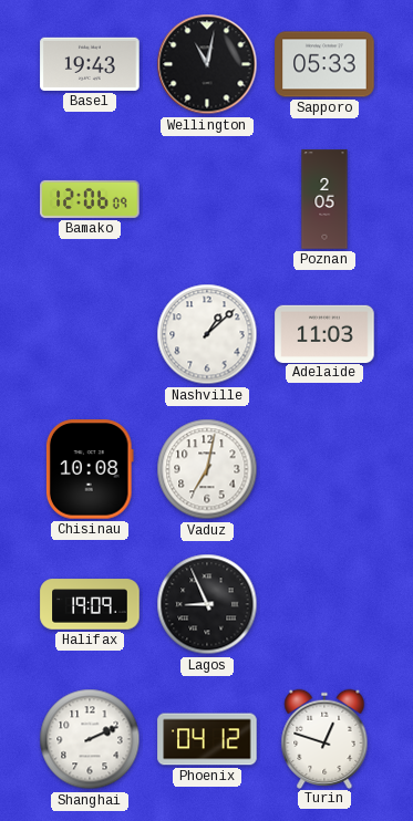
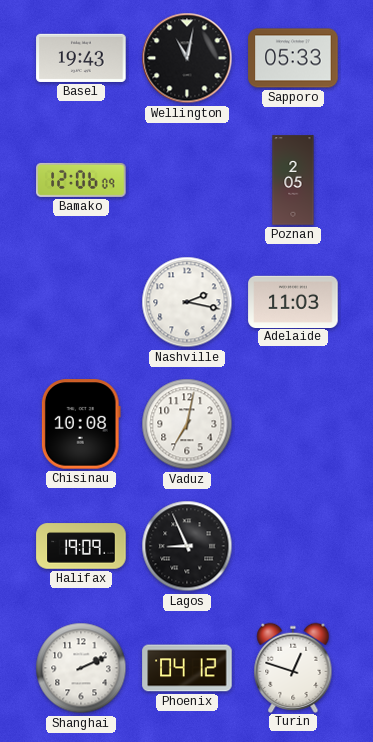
Nashville: 1:08 -> 2:17
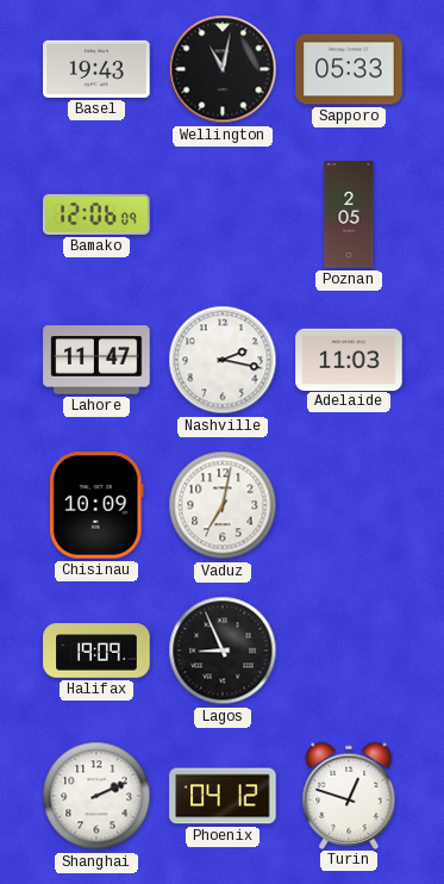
Lahore: none -> 11:47
Chisinau: 10:08 -> 10:09
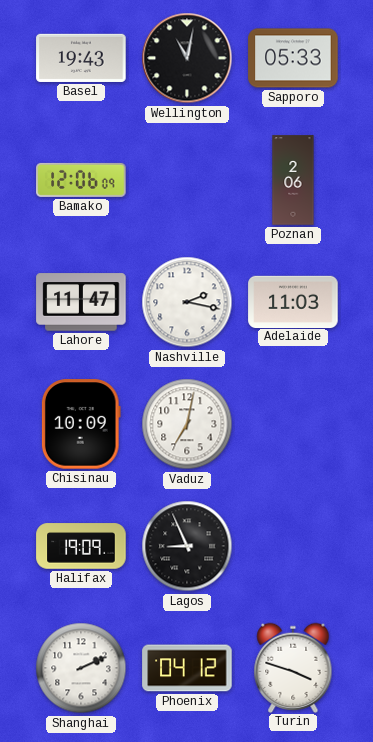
Poznan: 2:05 -> 2:06
Turin: 12:48 -> 3:48
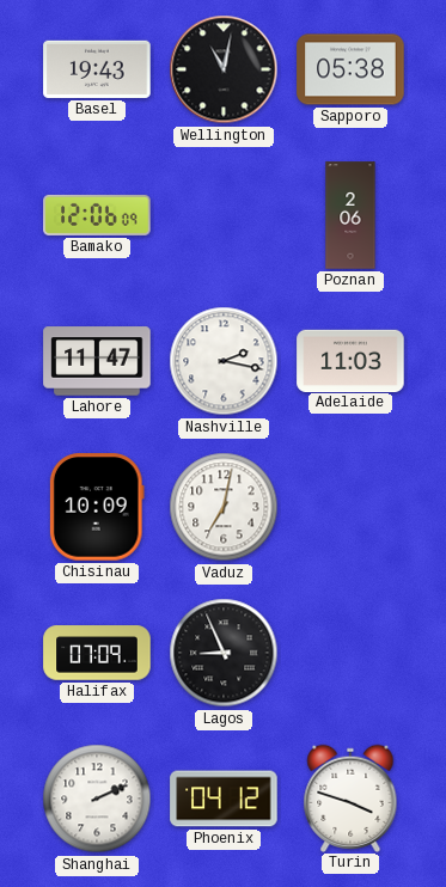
Sapporo: 05:33 -> 05:38
Halifax: 19:09 -> 07:09
